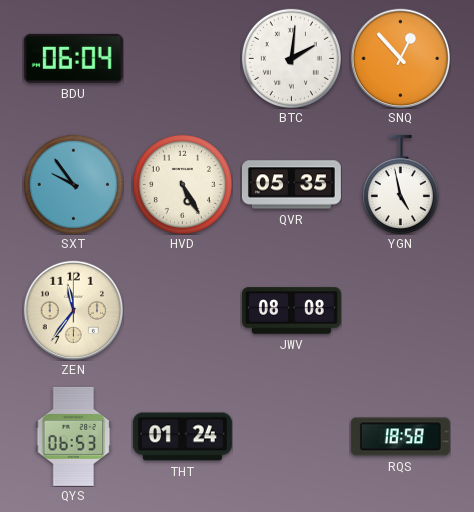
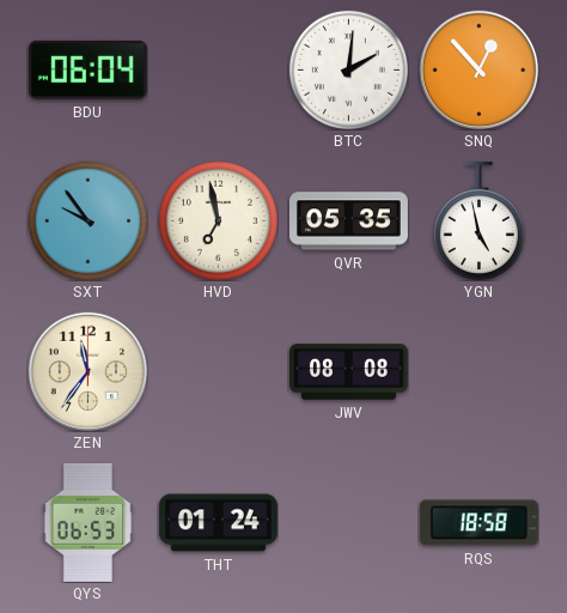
HVD: 5:25 -> 6:58
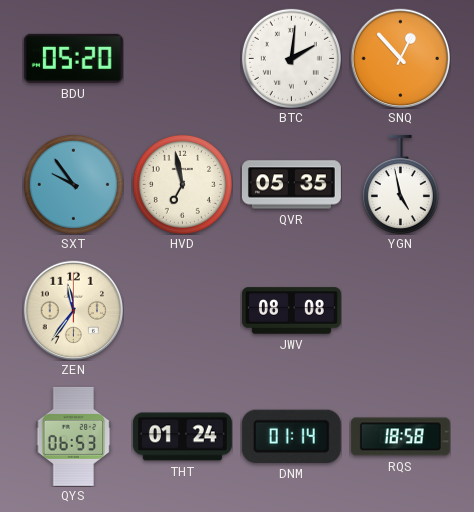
BDU: 06:04 -> 05:20
DNM: none -> 01:14
